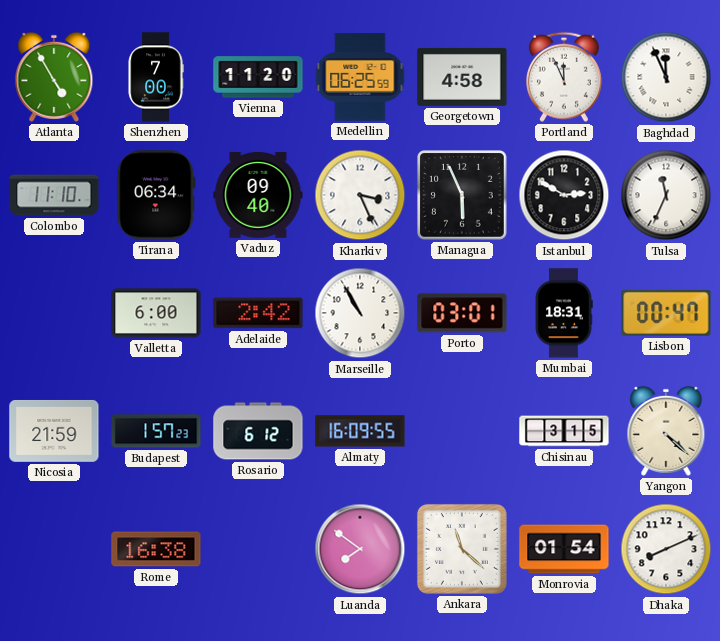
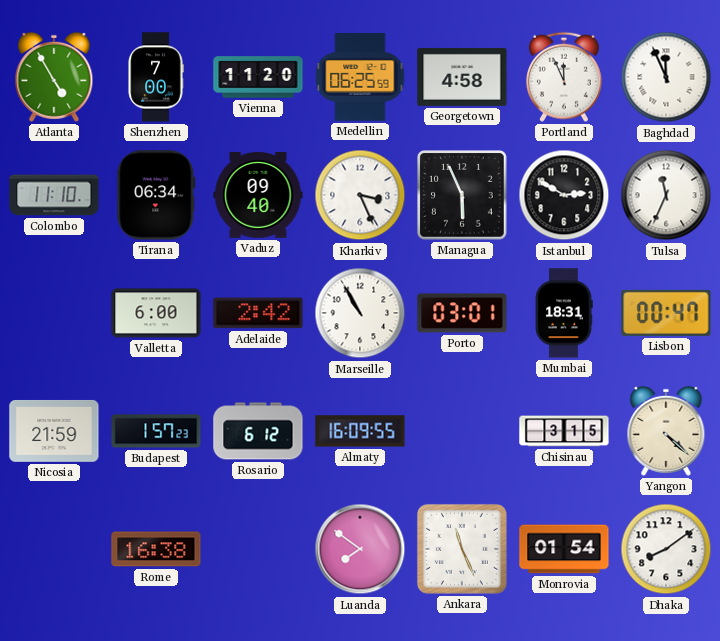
Ankara: 11:22 -> 11:26
Dhaka: 8:11 -> 8:09
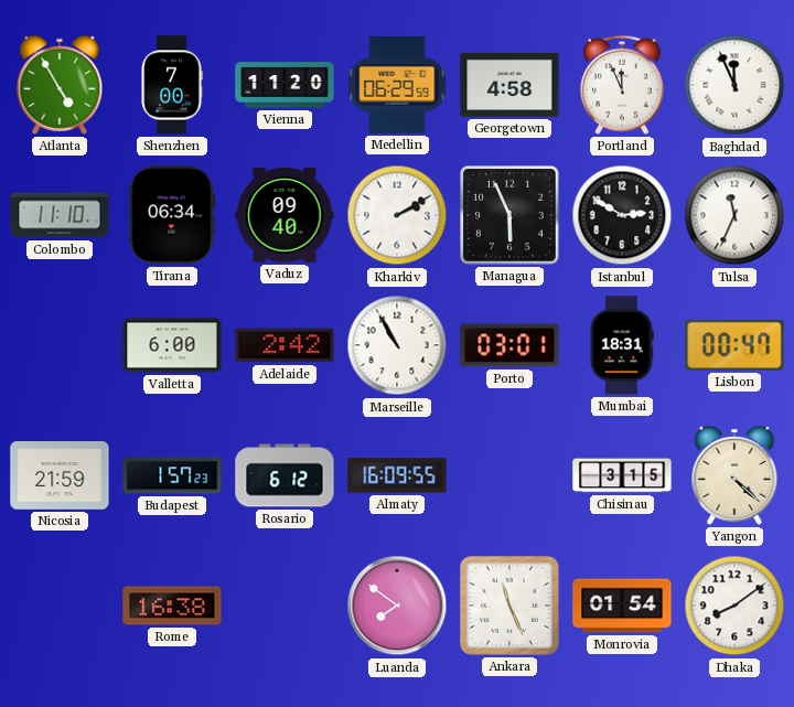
Medellin: 06:25 -> 06:29
Kharkiv: 3:26 -> 2:10
